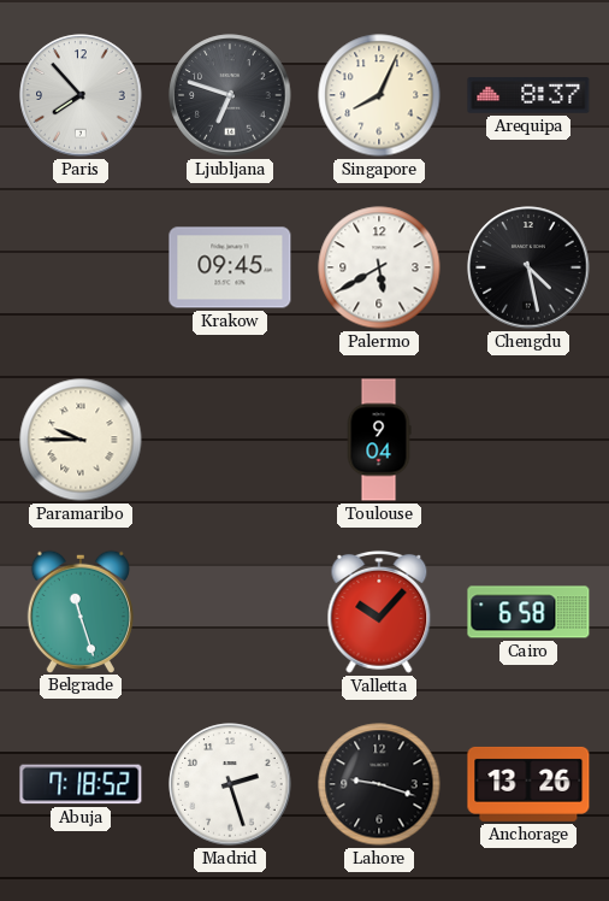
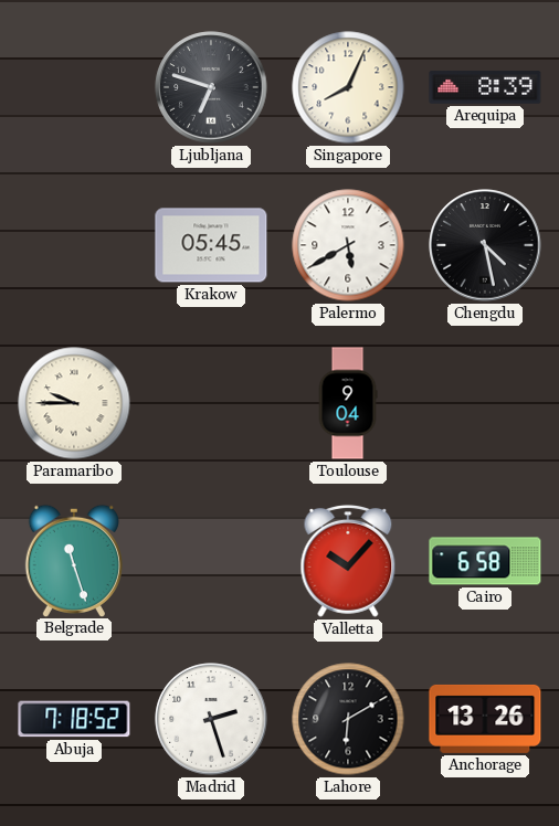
Paris: 7:53 -> none
Arequipa: 8:37 -> 8:39
Krakow: 09:45 -> 05:45
Lahore: 9:18 -> 6:10
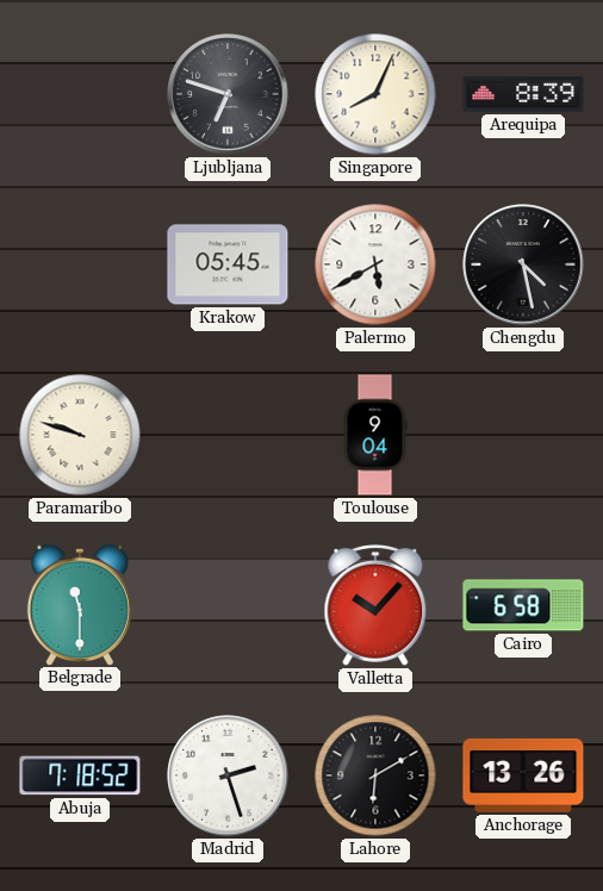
Paramaribo: 9:45 -> 9:48
Belgrade: 11:27 -> 11:30
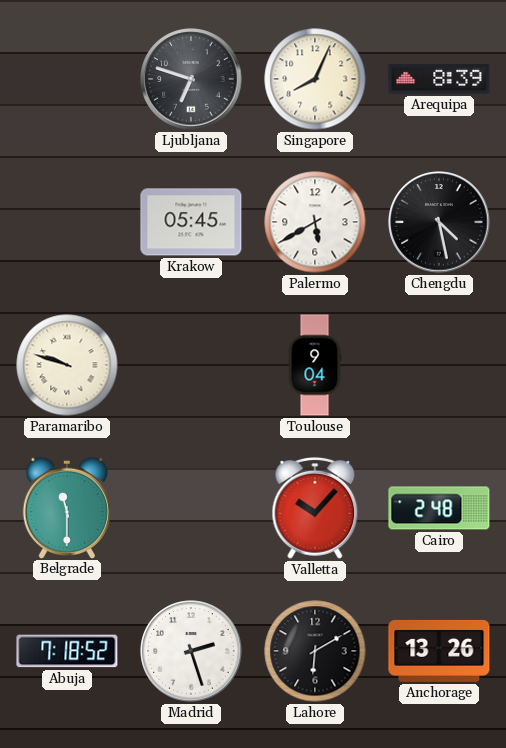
Cairo: 6:58 -> 2:48
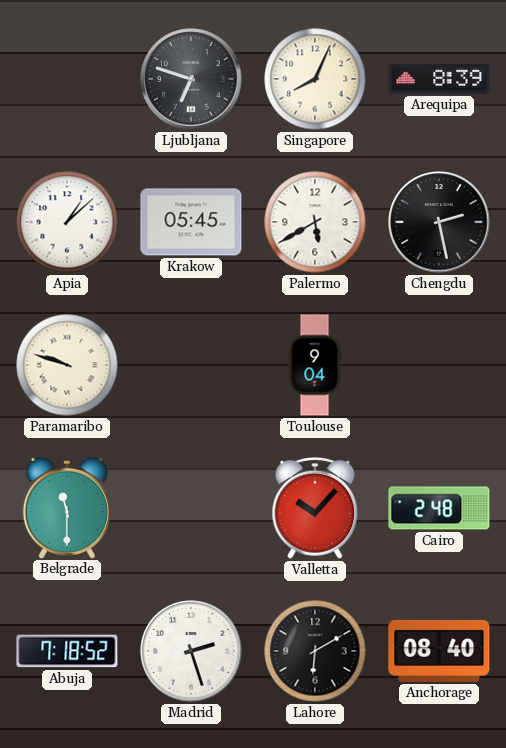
Apia: none -> 1:08
Chengdu: 4:28 -> 2:28
Anchorage: 13:26 -> 08:40
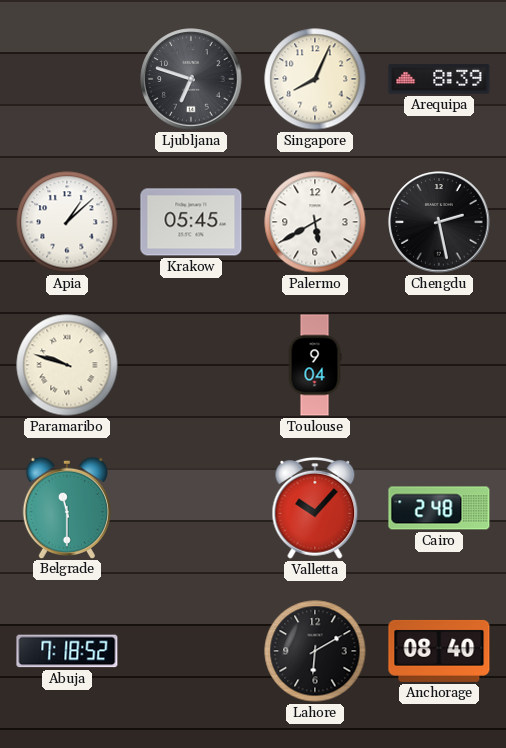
Madrid: 2:27 -> none
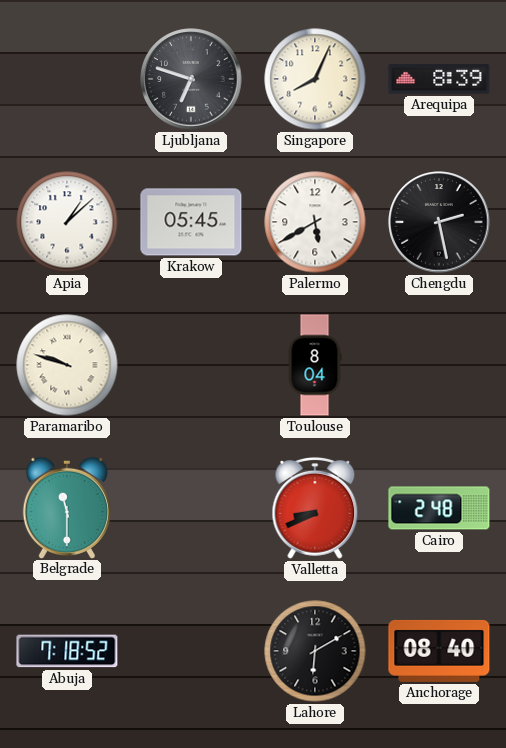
Toulouse: 9:04 -> 8:04
Valletta: 10:07 -> 8:41
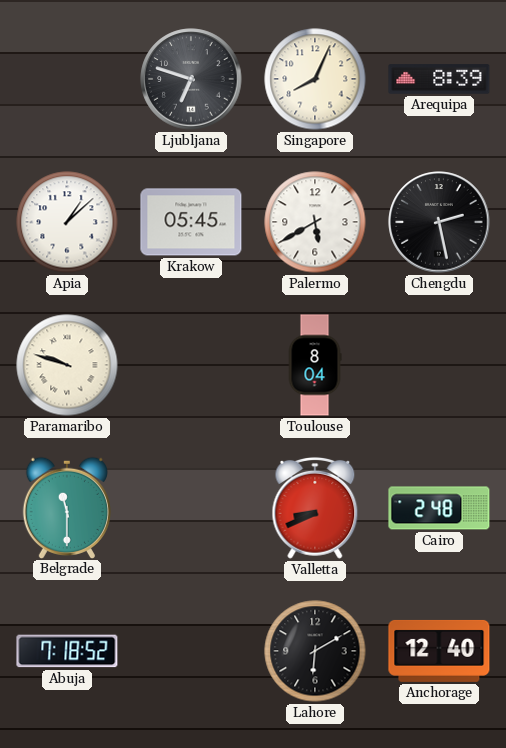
Anchorage: 08:40 -> 12:40
